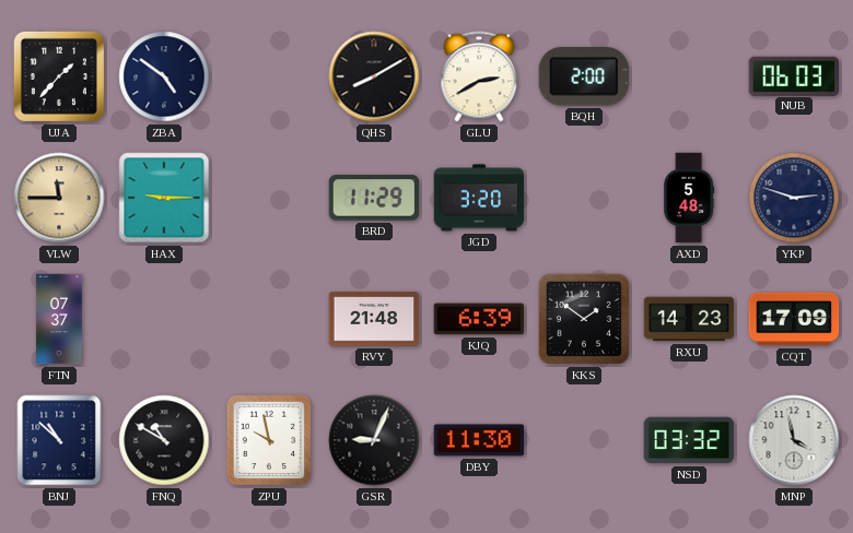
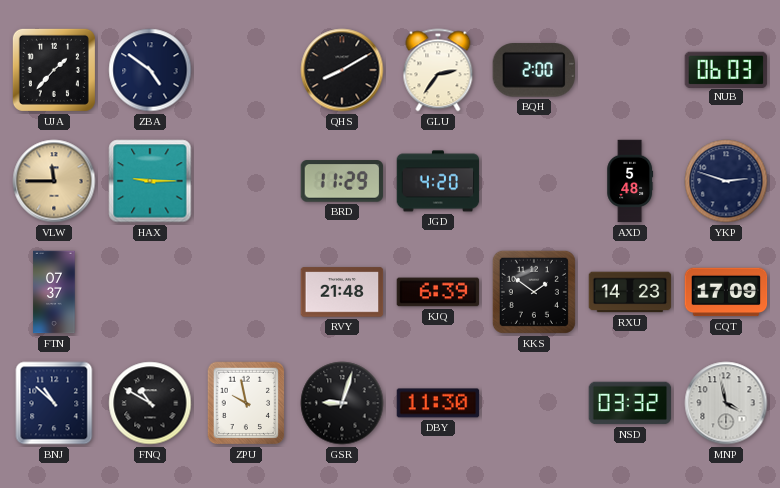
GLU: 2:40 -> 2:36
JGD: 3:20 -> 4:20
GSR: 9:04 -> 9:03
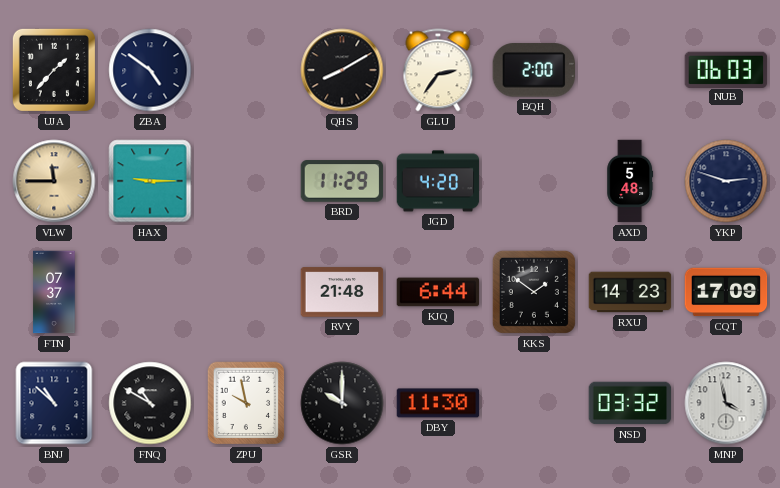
KJQ: 6:39 -> 6:44
GSR: 9:03 -> 10:00
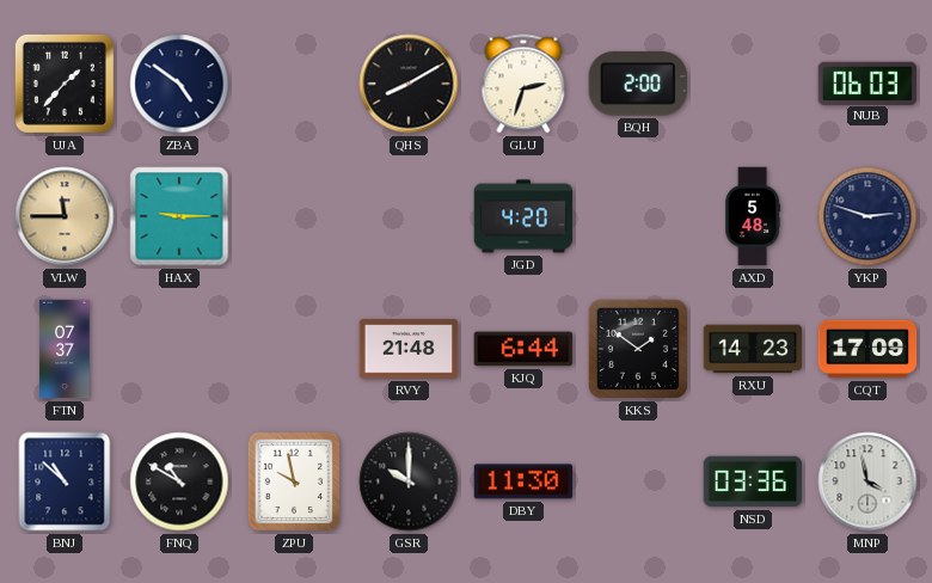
GLU: 2:36 -> 2:33
BRD: 11:29 -> none
NSD: 03:32 -> 03:36
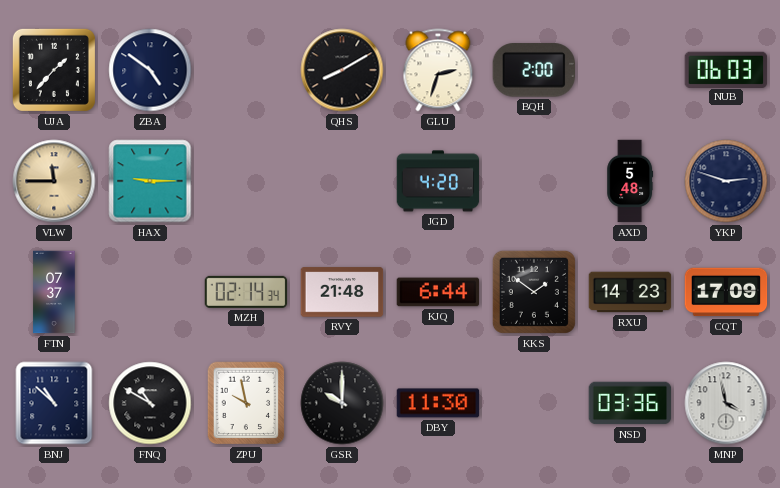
MZH: none -> 02:14
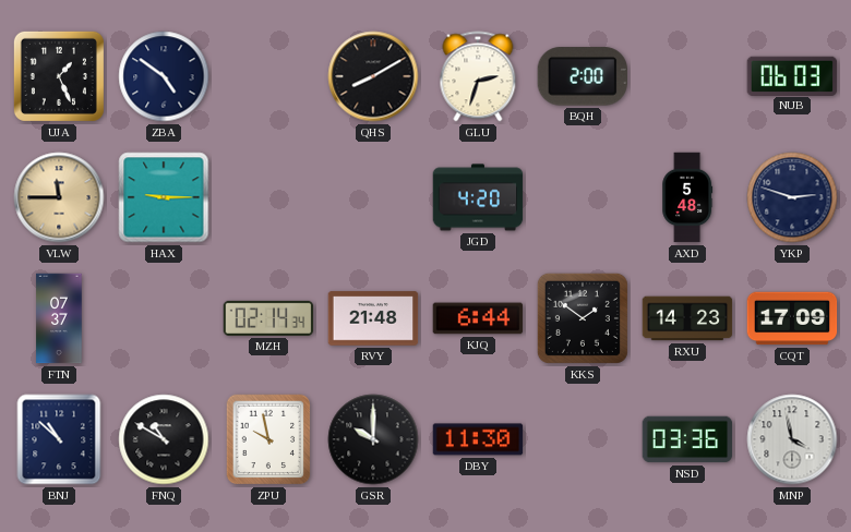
UJA: 1:37 -> 1:26
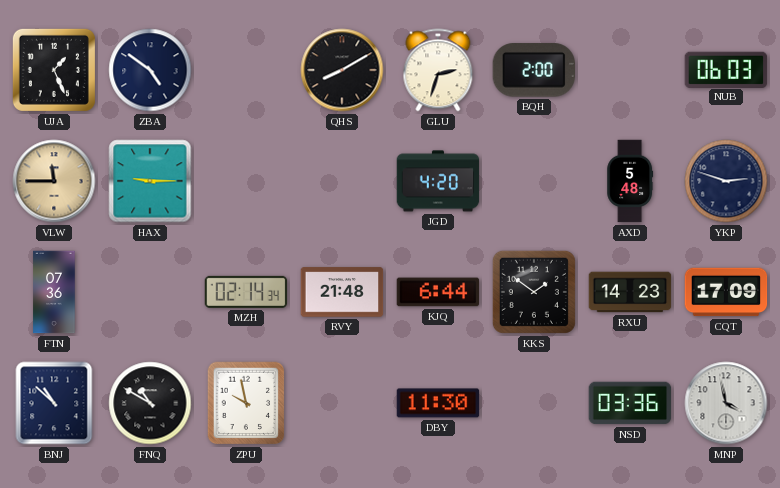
FTN: 07:37 -> 07:36
GSR: 10:00 -> none
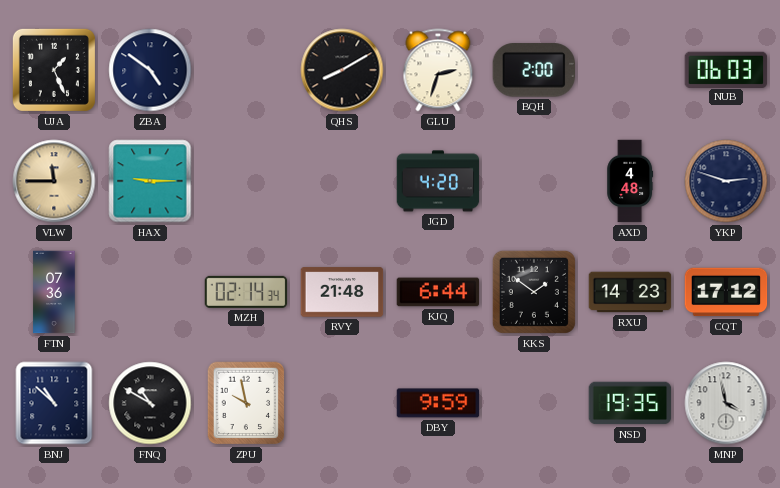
AXD: 5:48 -> 4:48
CQT: 17:09 -> 17:12
DBY: 11:30 -> 9:59
NSD: 03:36 -> 19:35
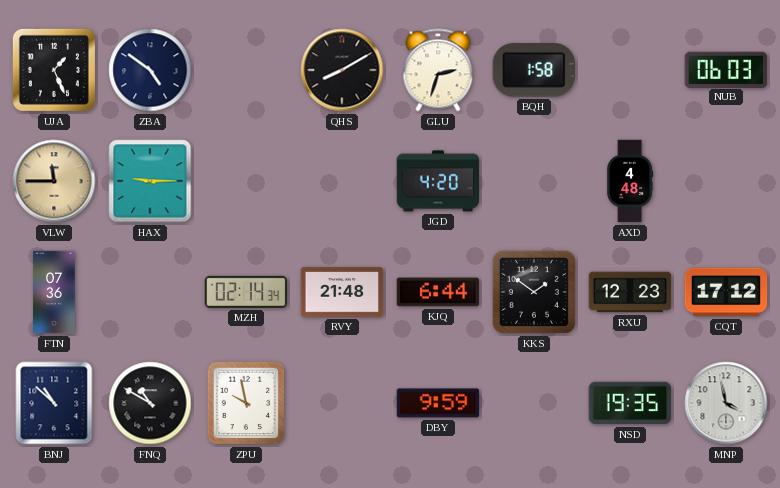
BQH: 2:00 -> 1:58
YKP: 2:48 -> none
RXU: 14:23 -> 12:23
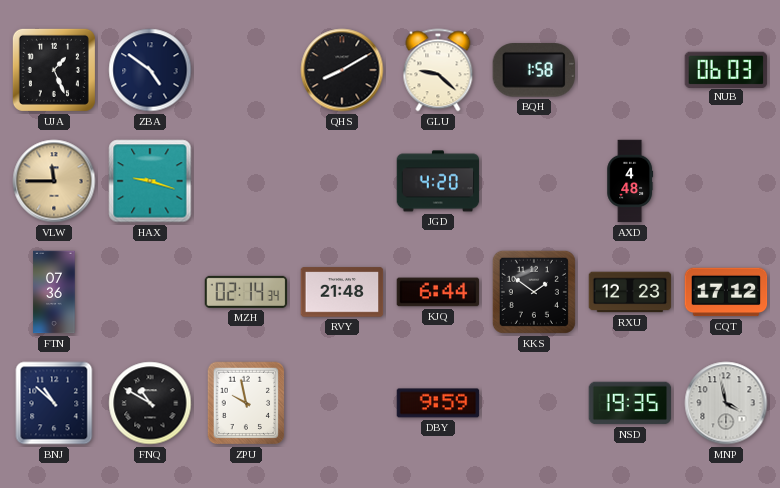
GLU: 2:33 -> 9:22
HAX: 9:15 -> 9:18
